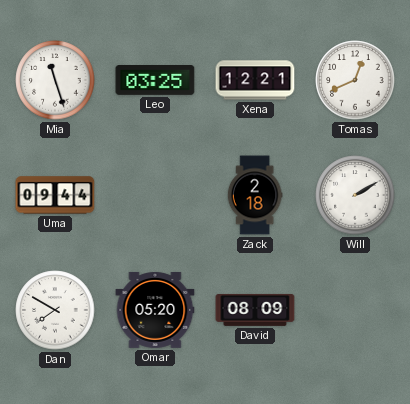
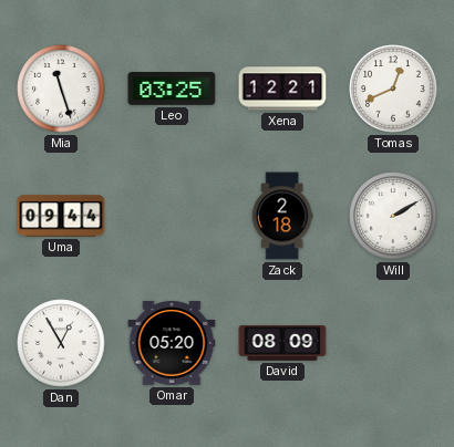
Dan: 7:50 -> 12:55
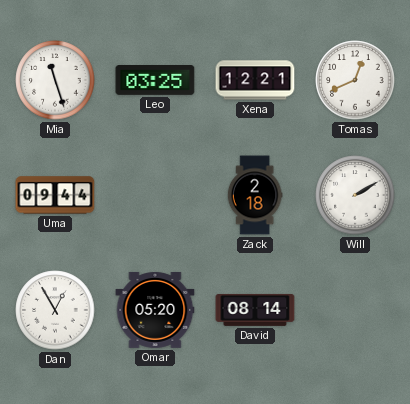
David: 08:09 -> 08:14
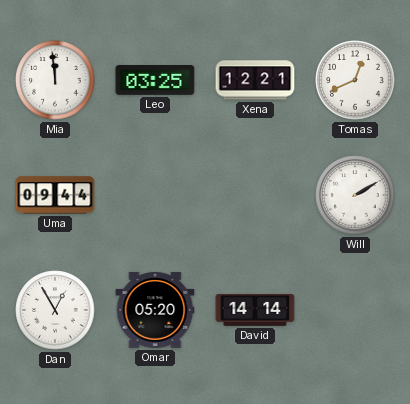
Mia: 11:27 -> 11:59
Zack: 2:18 -> none
David: 08:14 -> 14:14
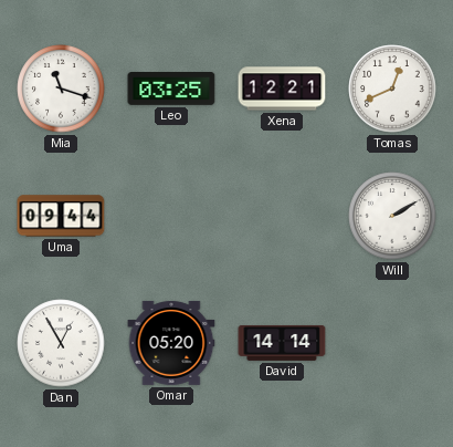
Mia: 11:59 -> 11:18
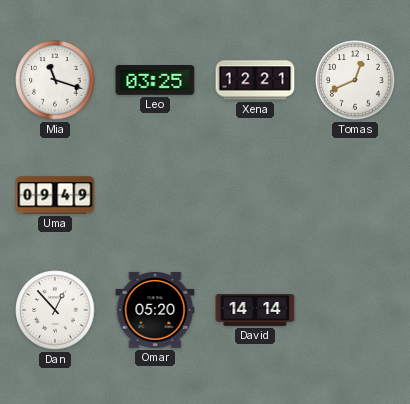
Uma: 09:44 -> 09:49
Will: 2:10 -> none
Dan: 12:55 -> 12:53
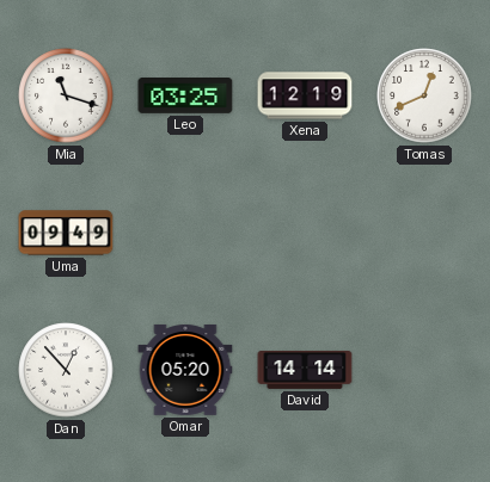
Xena: 12:21 -> 12:19
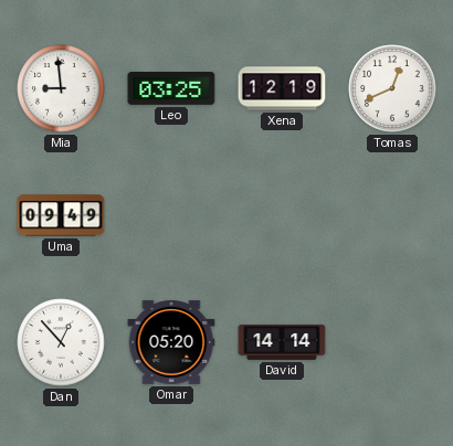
Mia: 11:18 -> 8:59
